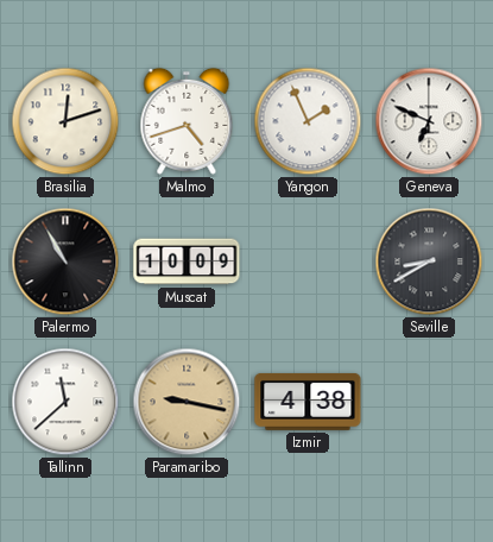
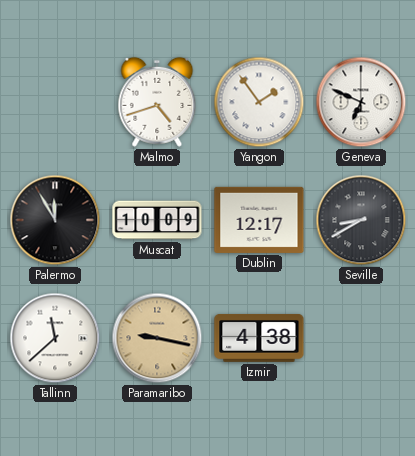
Brasilia: 12:12 -> none
Yangon: 1:56 -> 1:54
Palermo: 10:55 -> 11:55
Dublin: none -> 12:17
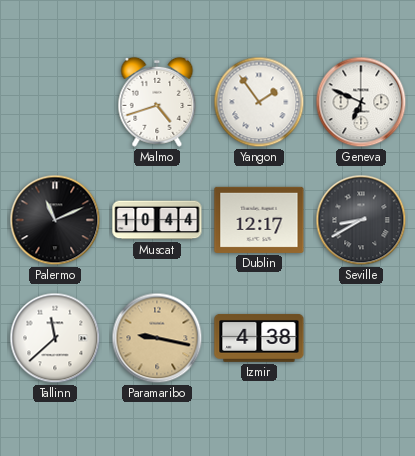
Palermo: 11:55 -> 11:11
Muscat: 10:09 -> 10:44
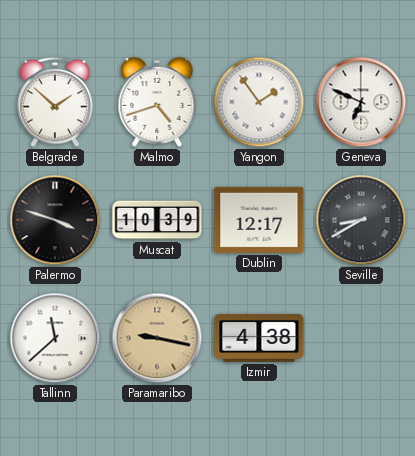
Belgrade: none -> 1:52
Palermo: 11:11 -> 3:48
Muscat: 10:44 -> 10:39
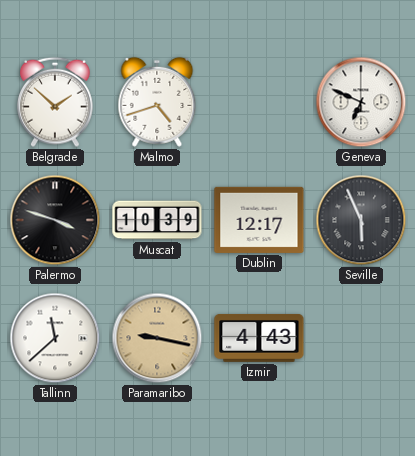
Yangon: 1:54 -> none
Seville: 8:40 -> 5:56
Izmir: 4:38 -> 4:43
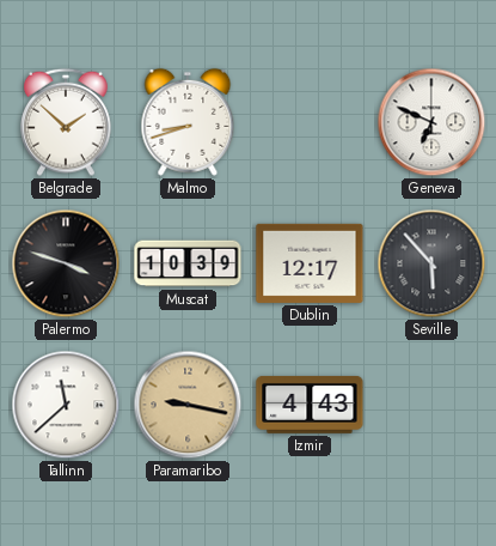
Malmo: 4:42 -> 8:42
Seville: 5:56 -> 5:53
